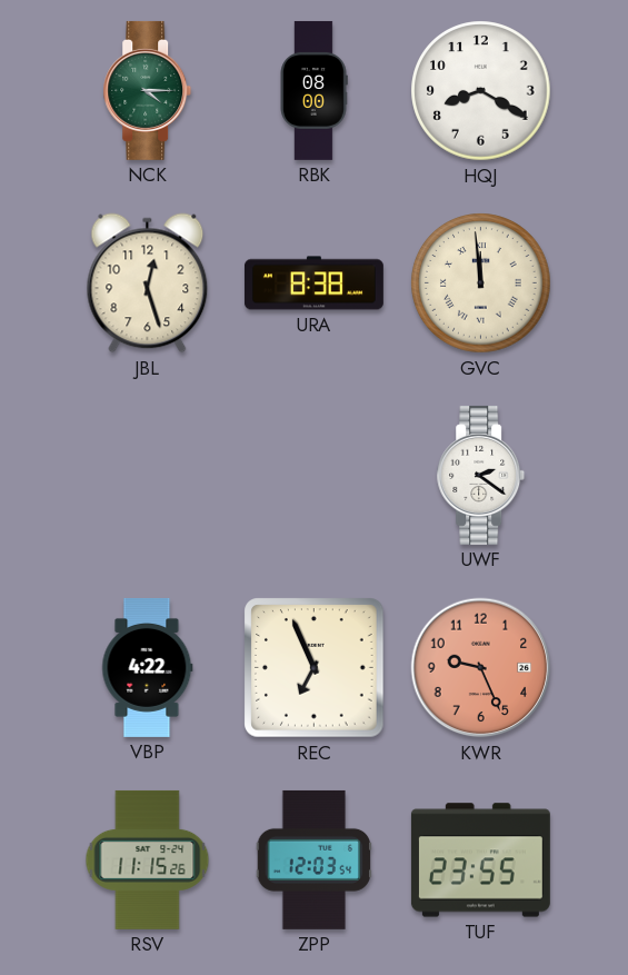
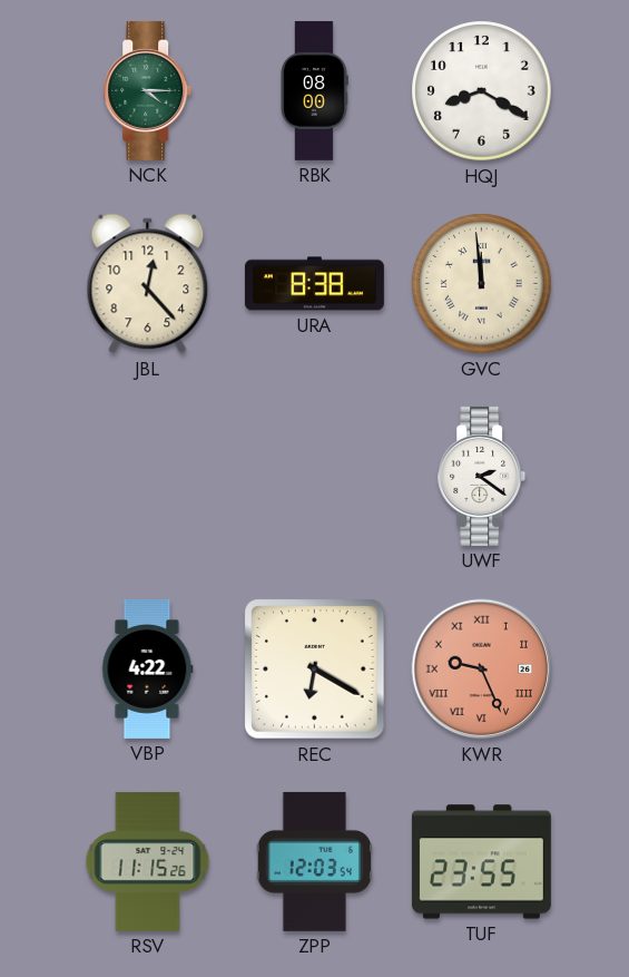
JBL: 12:27 -> 12:23
REC: 6:56 -> 6:20
KWR numerals: Arabic -> Roman
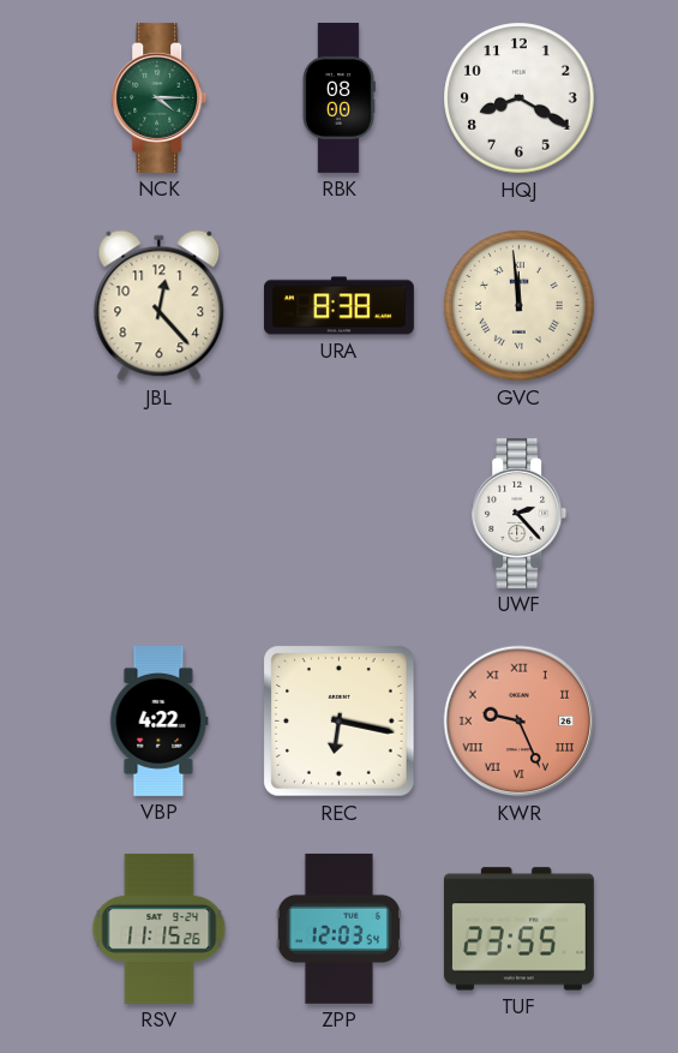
UWF: 2:21 -> 2:23
REC: 6:20 -> 6:17
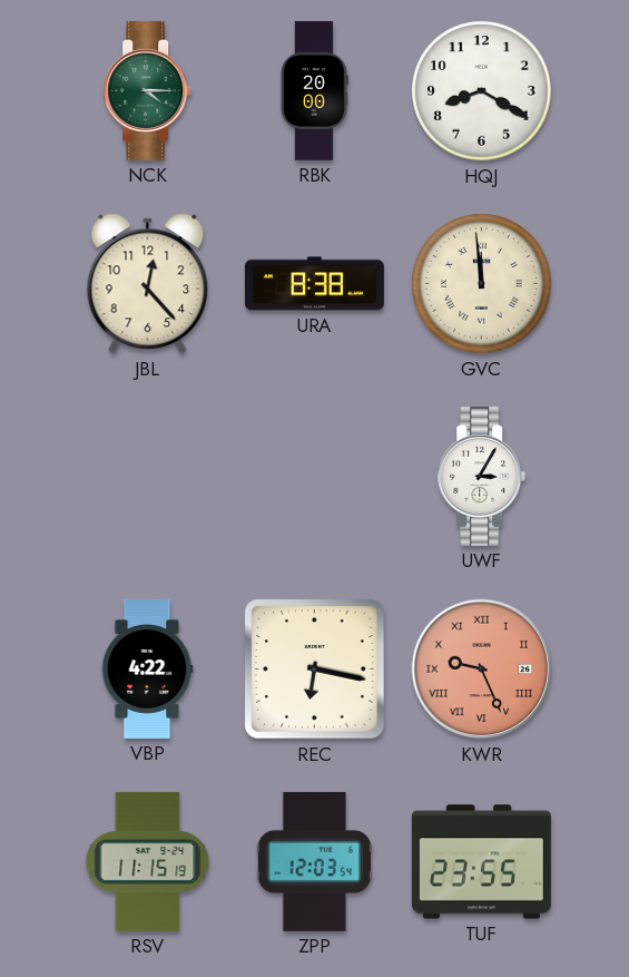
RBK: 08:00 -> 20:00
UWF: 2:23 -> 3:05
RSV: 11:15:26 -> 11:15:19
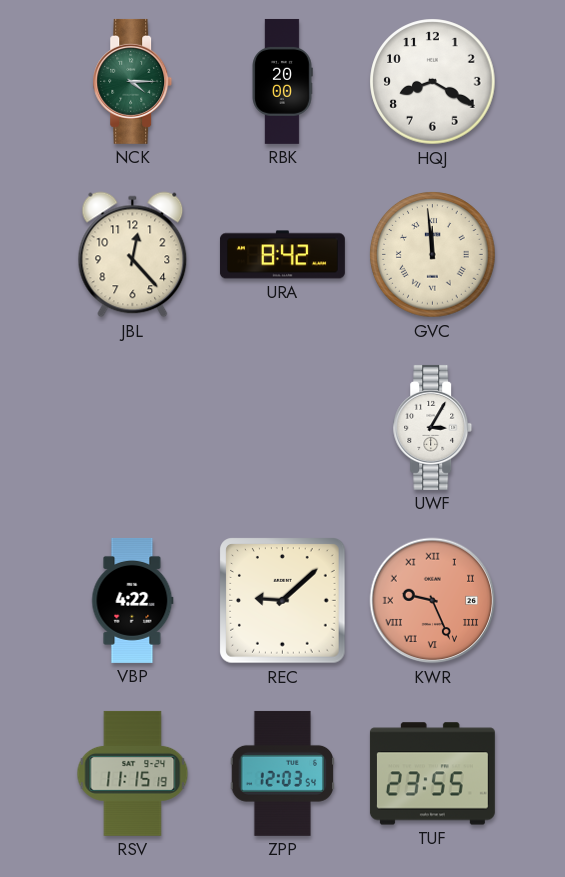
URA: 8:38 -> 8:42
REC: 6:17 -> 9:08
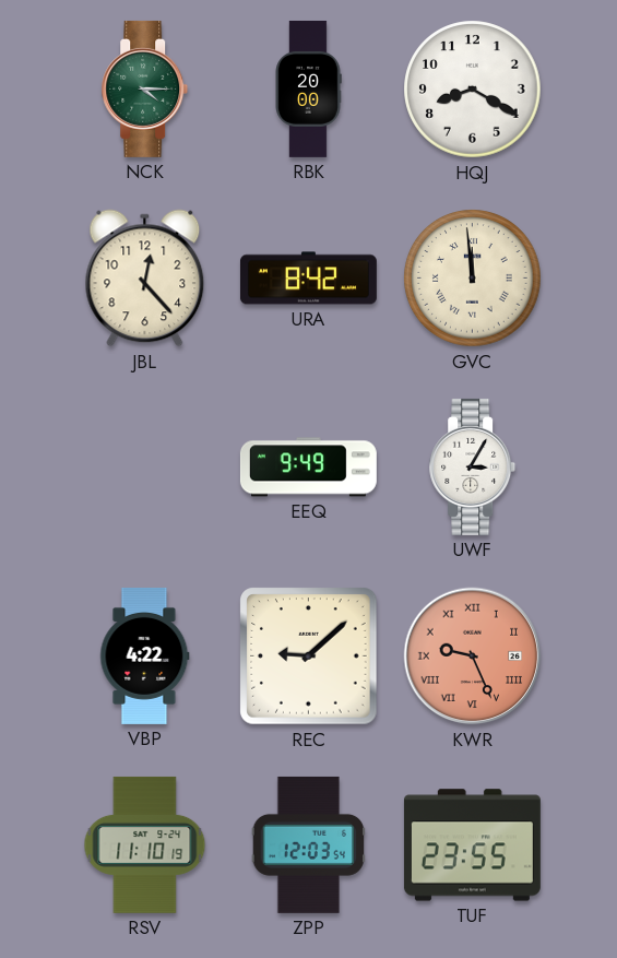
EEQ: none -> 9:49
RSV: 11:15 -> 11:10
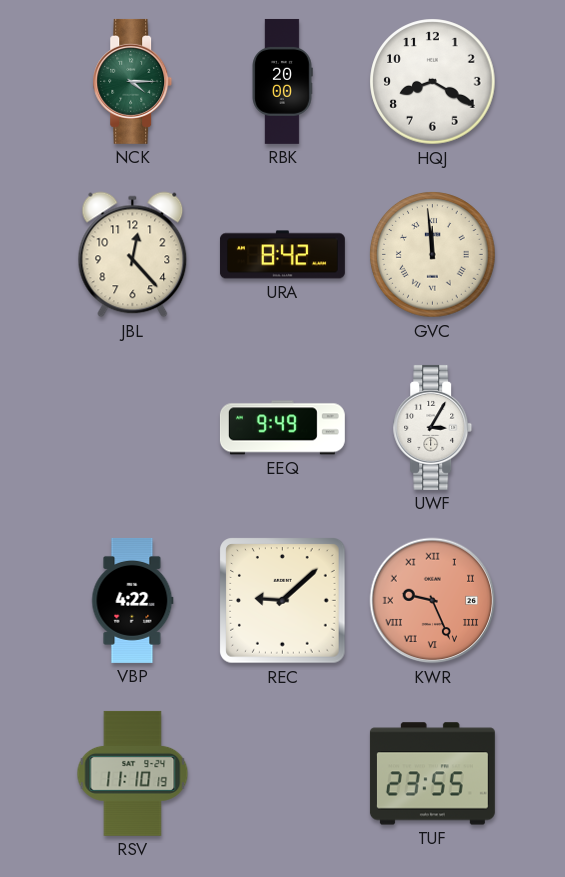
ZPP: 12:03 -> none
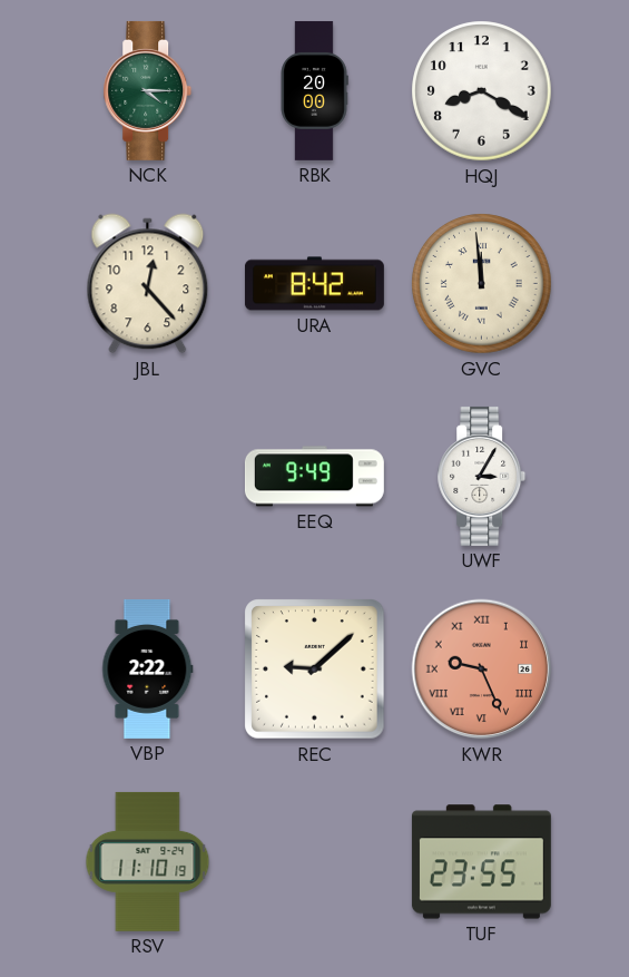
VBP: 4:22 -> 2:22
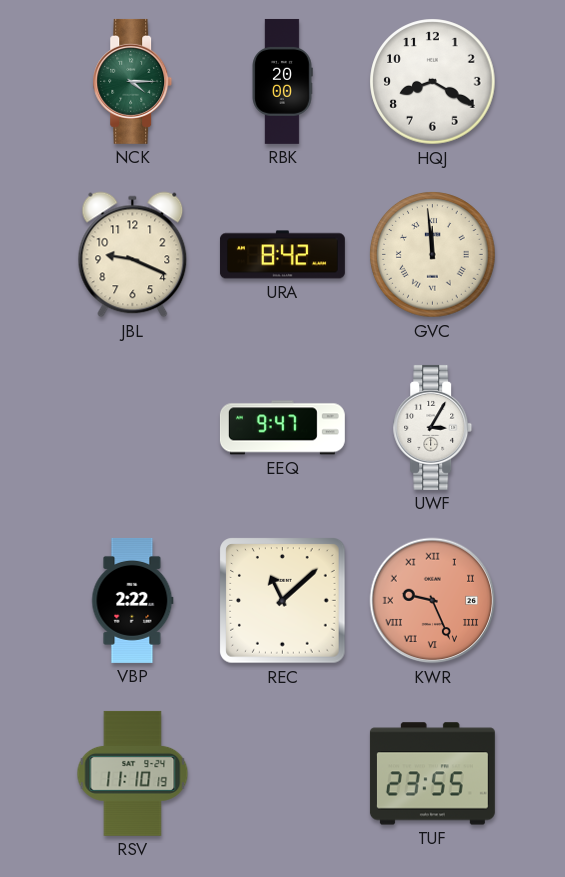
JBL: 12:23 -> 9:19
EEQ: 9:49 -> 9:47
REC: 9:08 -> 11:08
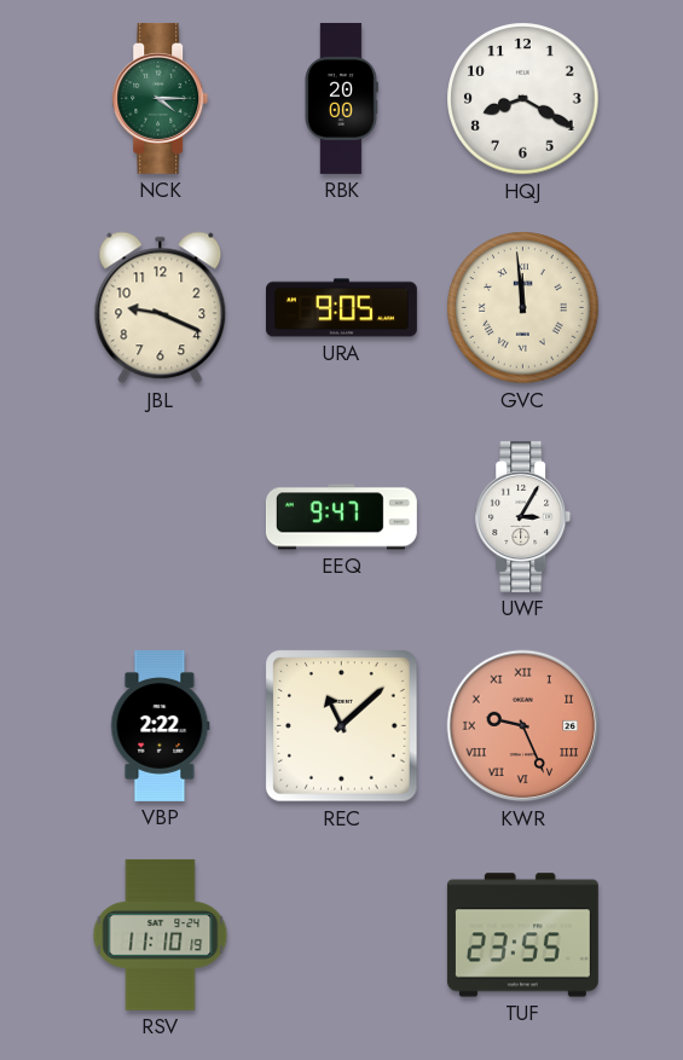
URA: 8:42 -> 9:05
